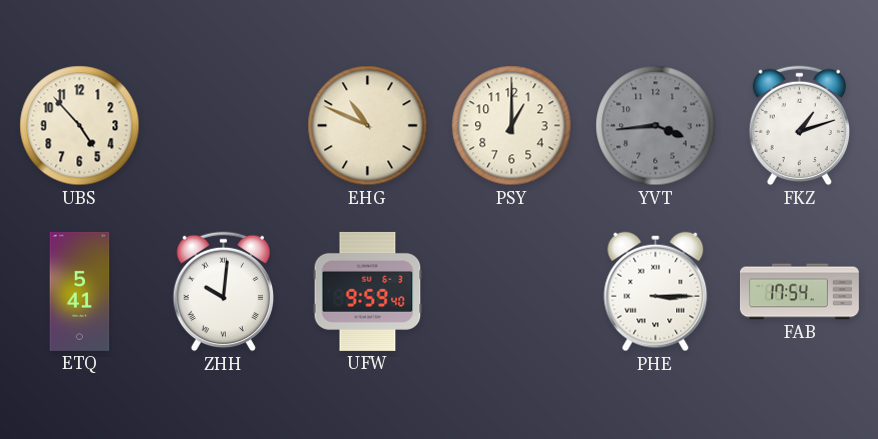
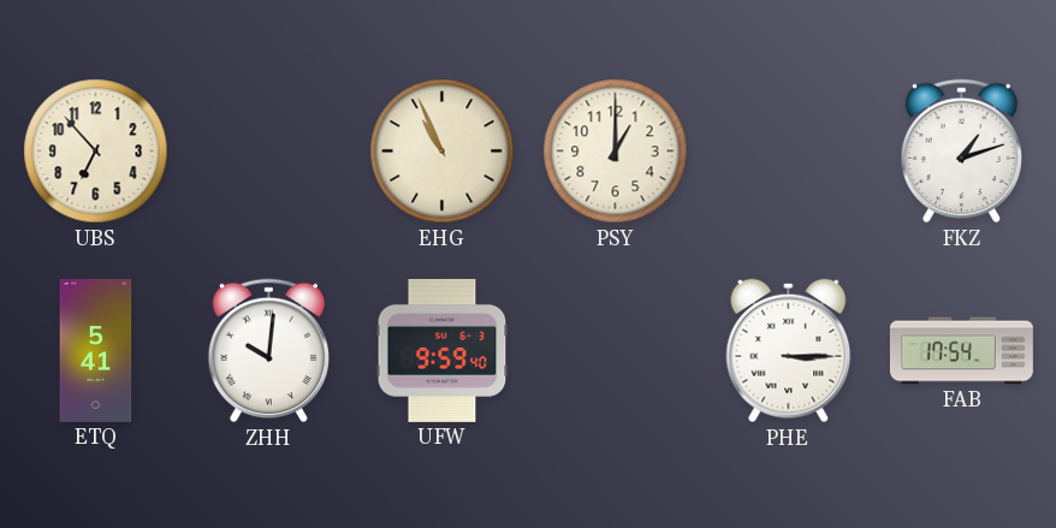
UBS: 4:53 -> 6:53
EHG: 10:49 -> 10:56
YVT: 3:44 -> none
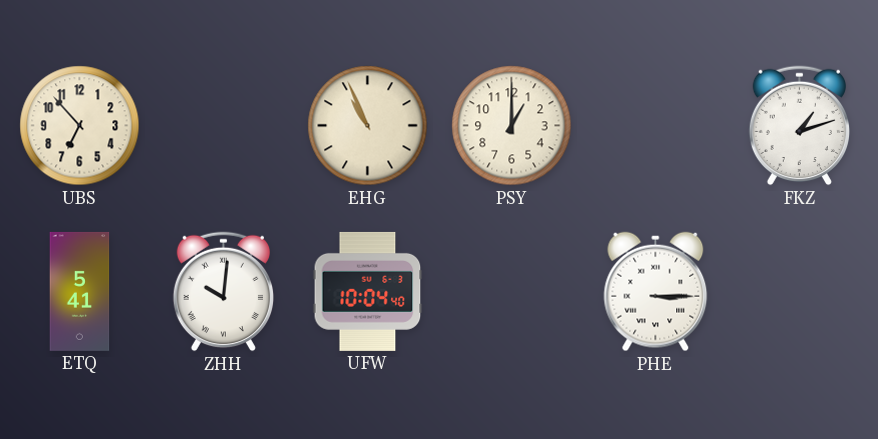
UFW: 9:59 -> 10:04
FAB: 17:54 -> none
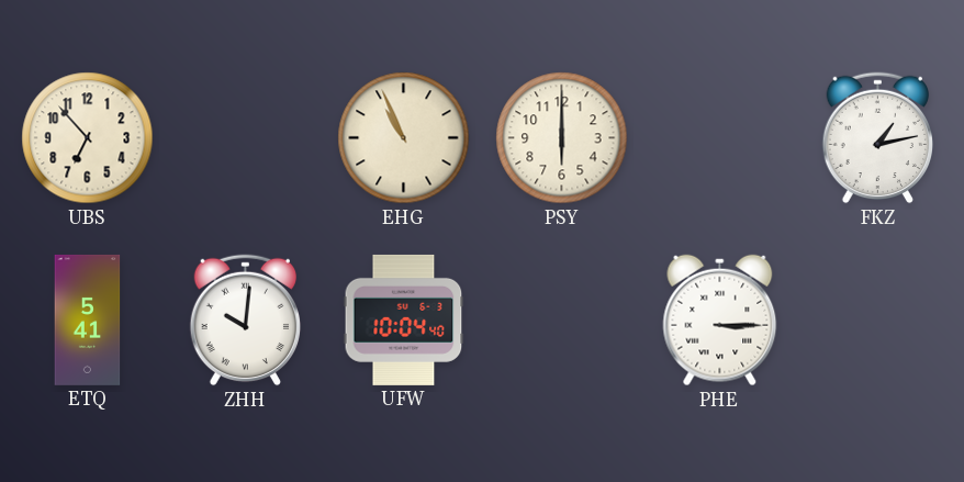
PSY: 1:00 -> 6:00
FKZ: 1:12 -> 1:13
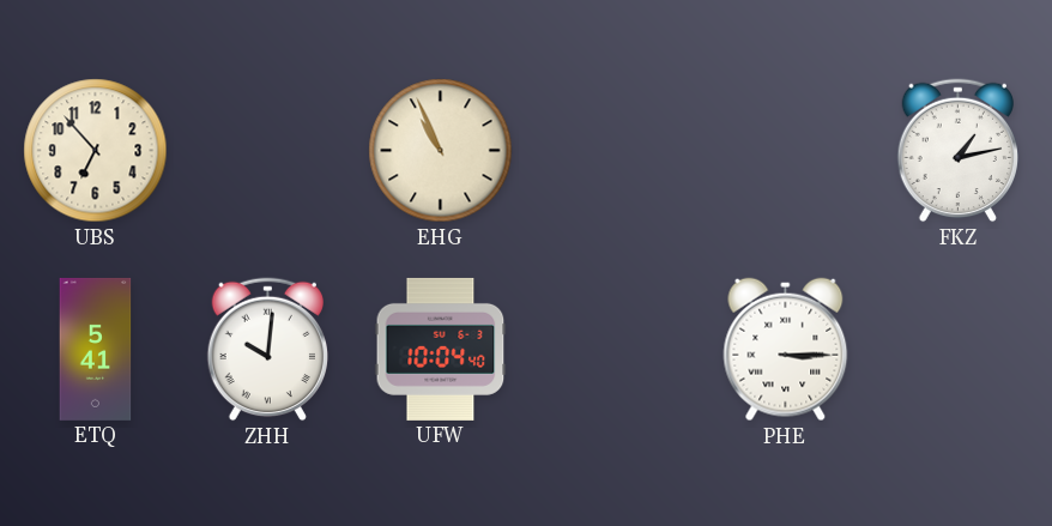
PSY: 6:00 -> none
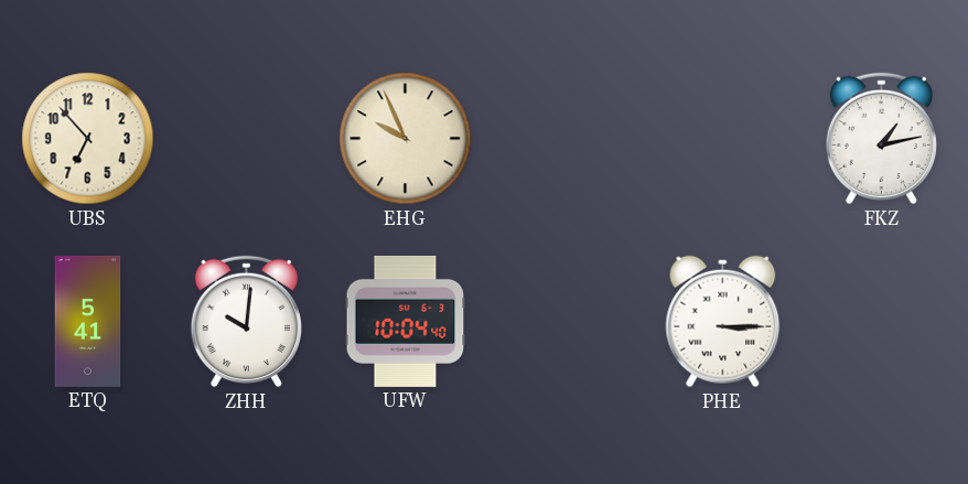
EHG: 10:56 -> 9:56
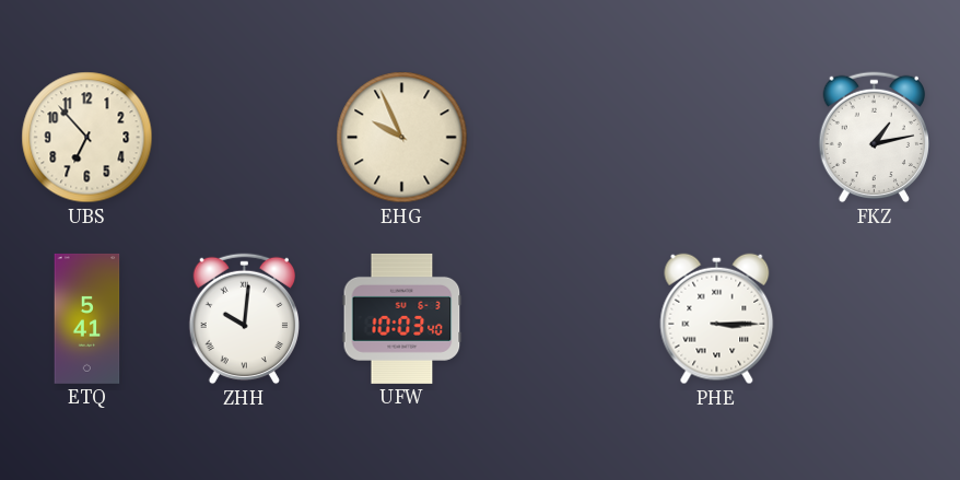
UFW: 10:04 -> 10:03
